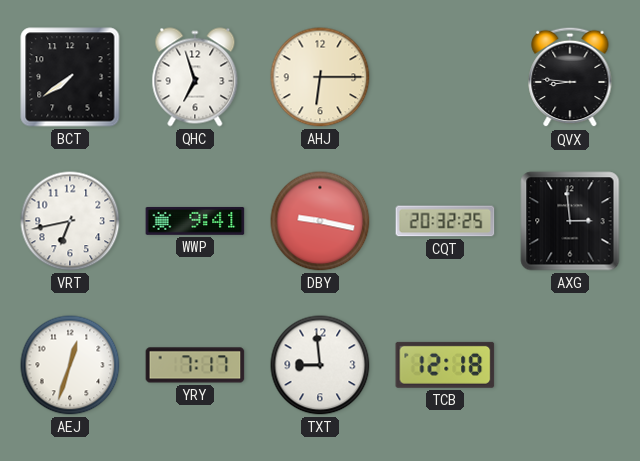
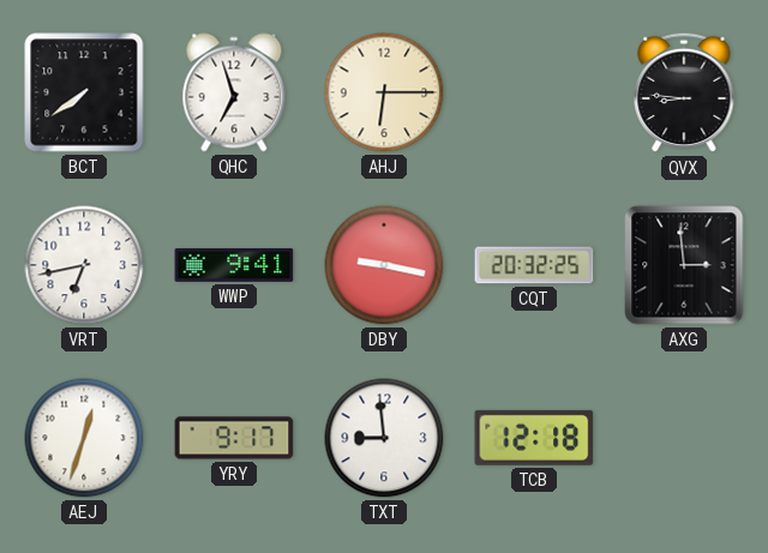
YRY: 7:17 -> 9:17
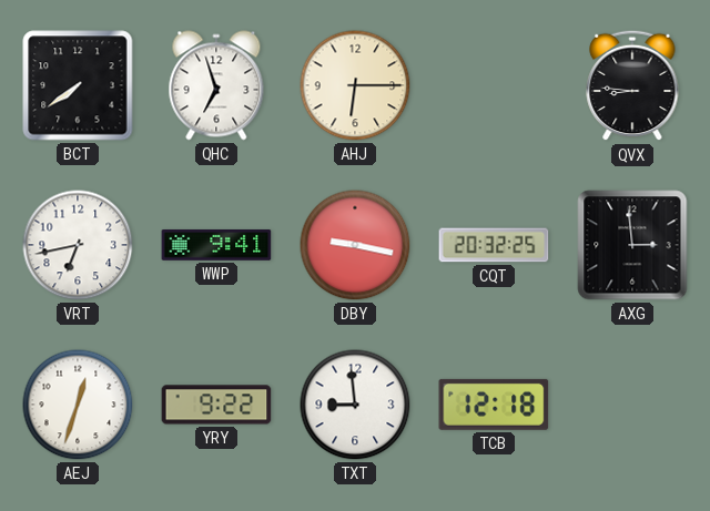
YRY: 9:17 -> 9:22
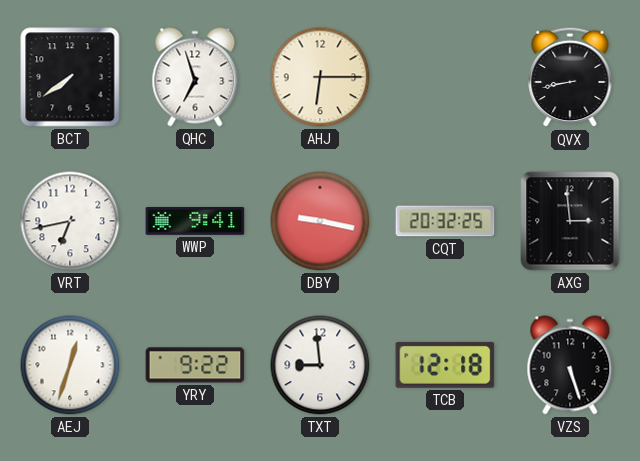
QVX: 8:46 -> 8:43
VZS: none -> 5:27
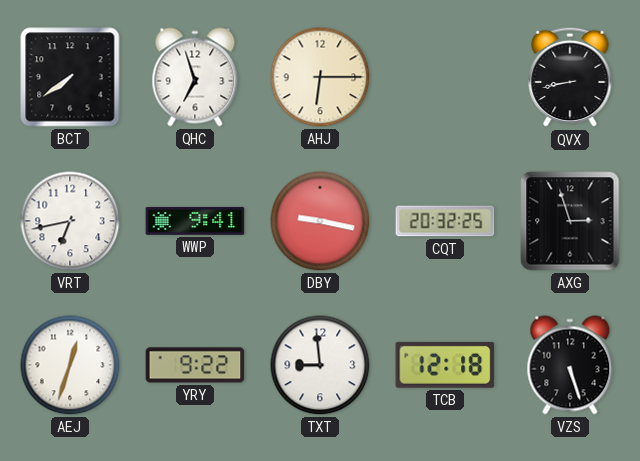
AXG: 2:59 -> 2:57
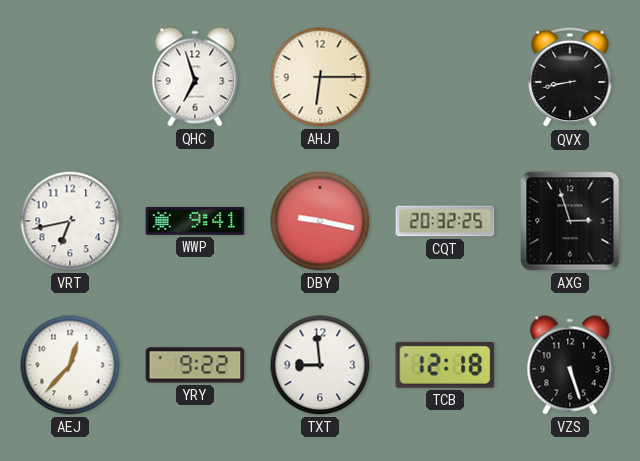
BCT: 7:39 -> none
AEJ: 12:33 -> 12:37
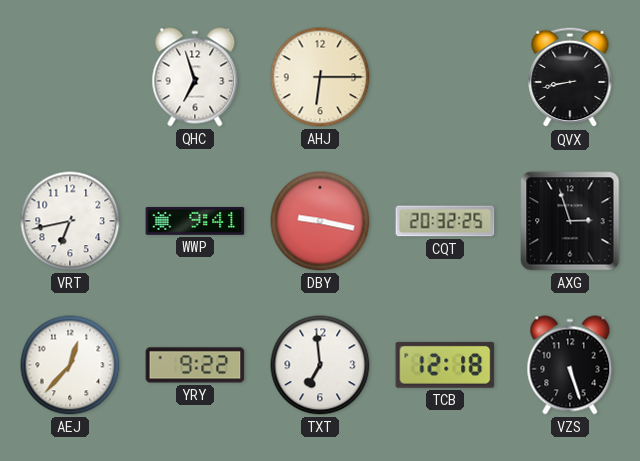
TXT: 8:59 -> 6:59
